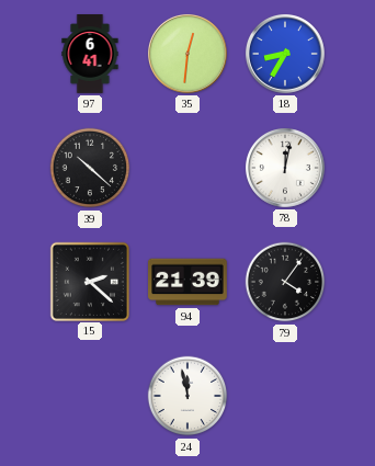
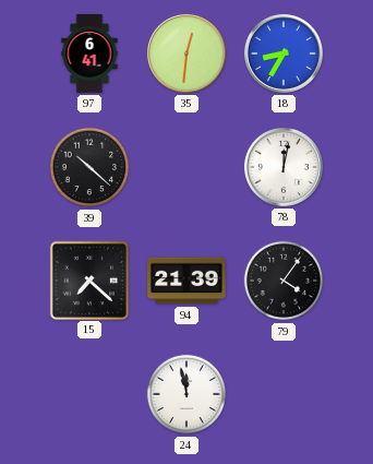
15: 2:22 -> 7:22
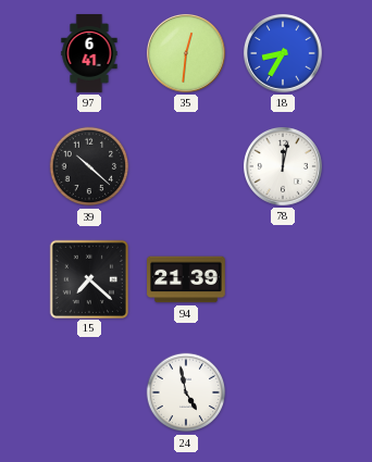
79: 4:06 -> none
24: 11:58 -> 4:58
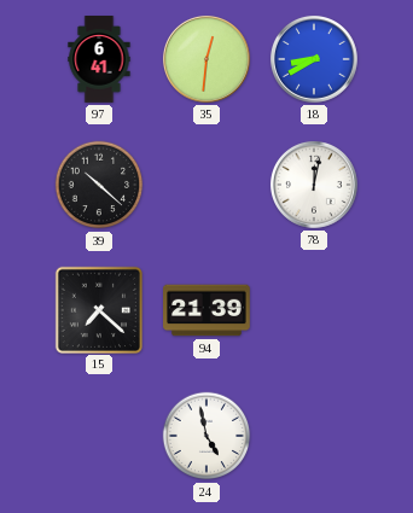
18: 8:35 -> 8:40
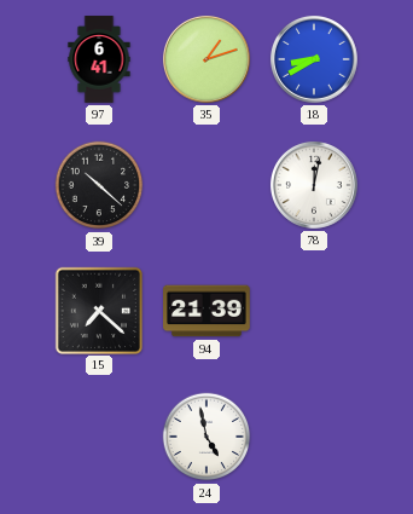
35: 12:31 -> 1:12
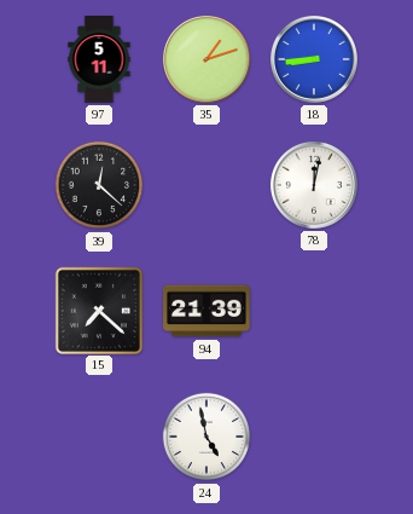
97: 6:41 -> 5:11
18: 8:40 -> 8:44
39: 10:22 -> 12:22
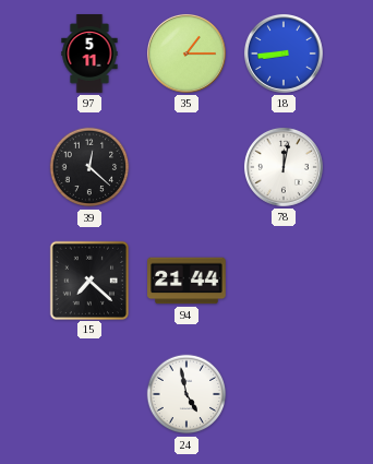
35: 1:12 -> 1:15
94: 21:39 -> 21:44
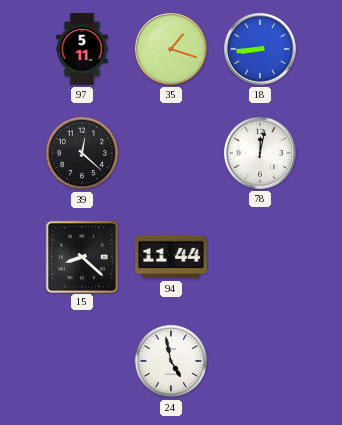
35: 1:15 -> 1:18
15: 7:22 -> 8:22
94: 21:44 -> 11:44
